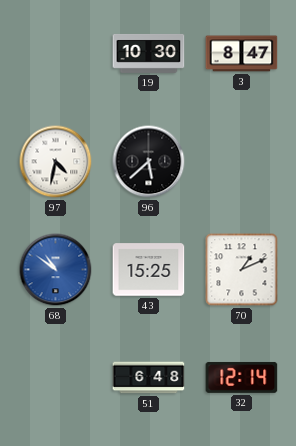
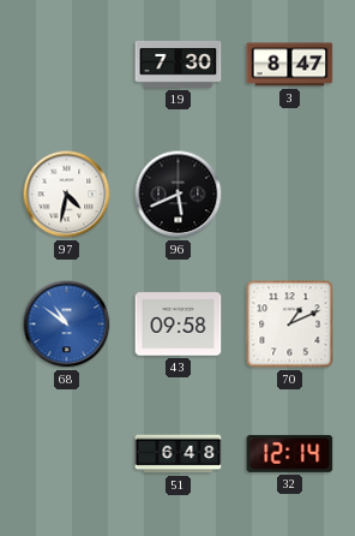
19: 10:30 -> 7:30
96: 5:38 -> 5:41
43: 15:25 -> 09:58
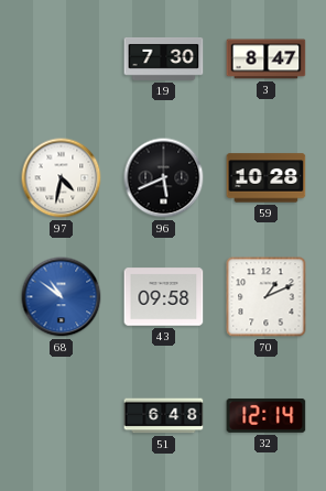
59: none -> 10:28
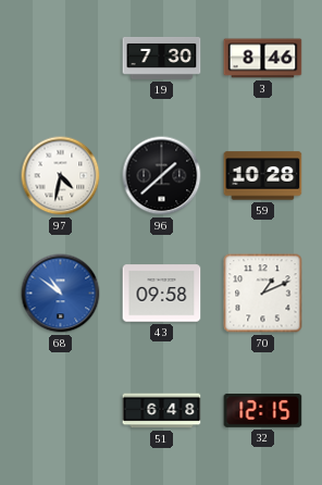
3: 8:47 -> 8:46
96: 5:41 -> 1:38
32: 12:14 -> 12:15
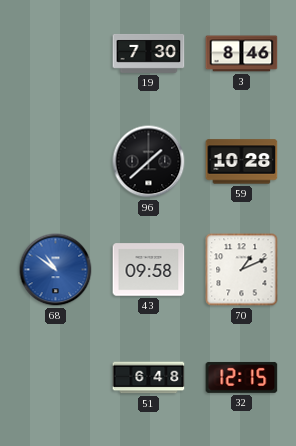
97: 4:32 -> none
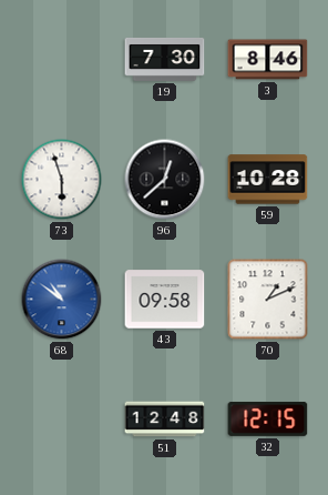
73: none -> 5:57
96: 1:38 -> 12:38
51: 6:48 -> 12:48
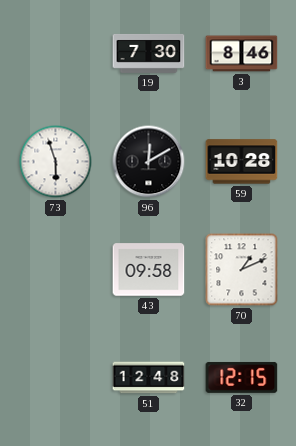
96: 12:38 -> 12:10
68: 10:51 -> none
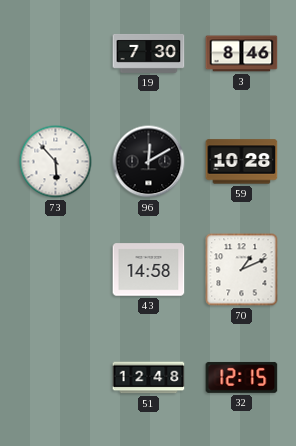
73: 5:57 -> 5:53
43: 09:58 -> 14:58
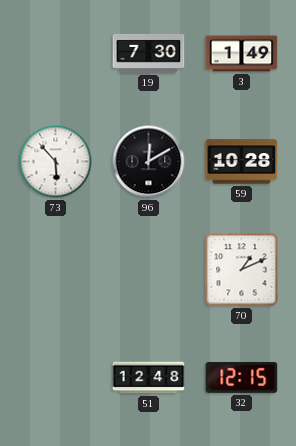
3: 8:46 -> 1:49
43: 14:58 -> none
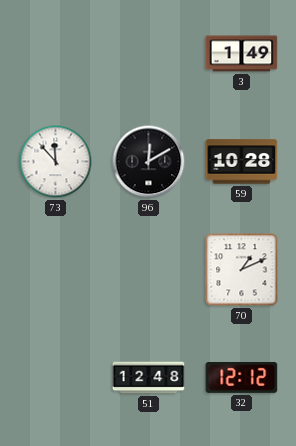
19: 7:30 -> none
73: 5:53 -> 11:53
32: 12:15 -> 12:12
